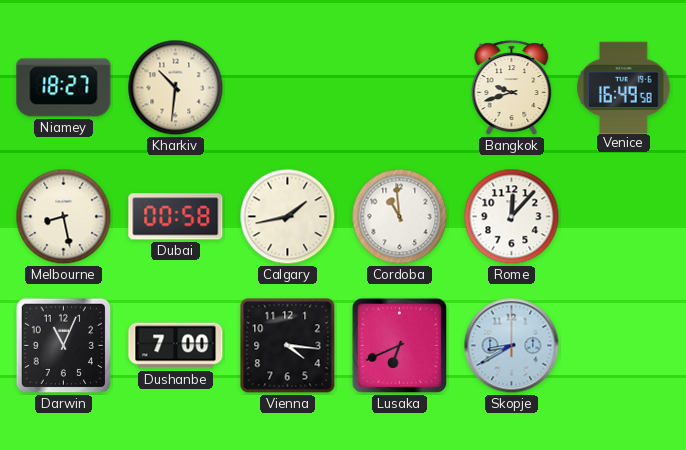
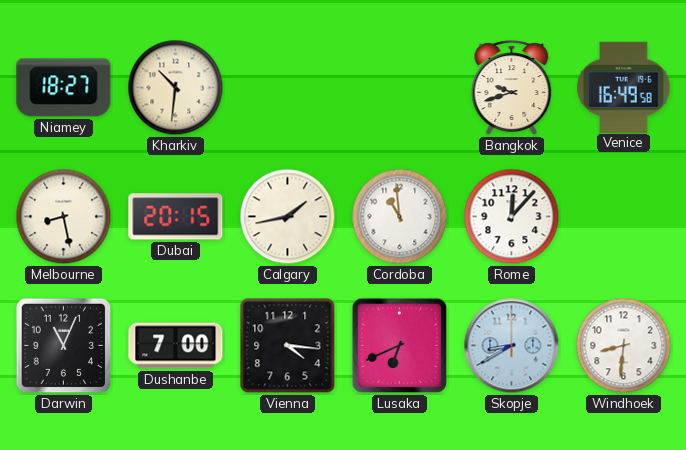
Dubai: 00:58 -> 20:15
Windhoek: none -> 8:31
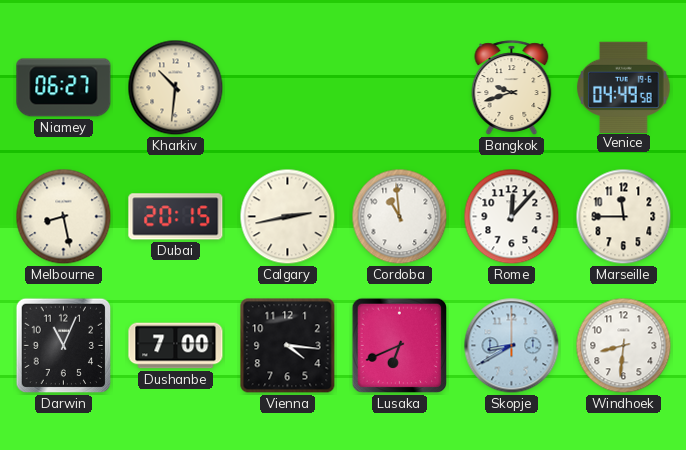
Niamey: 18:27 -> 06:27
Venice: 16:49 -> 04:49
Calgary: 1:43 -> 2:43
Marseille: none -> 11:45
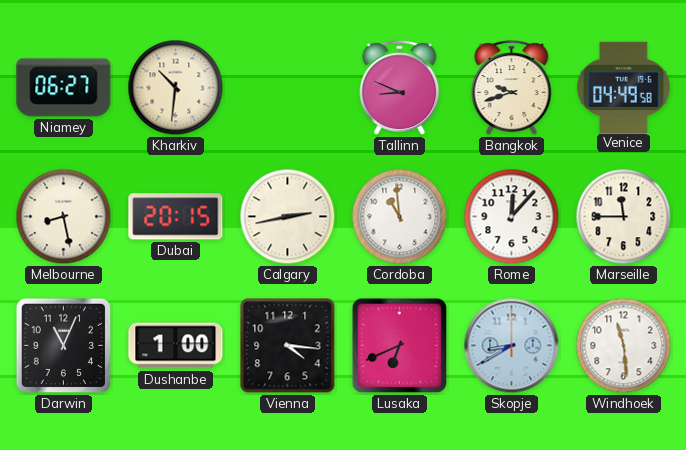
Tallinn: none -> 8:49
Dushanbe: 7:00 -> 1:00
Windhoek: 8:31 -> 11:29
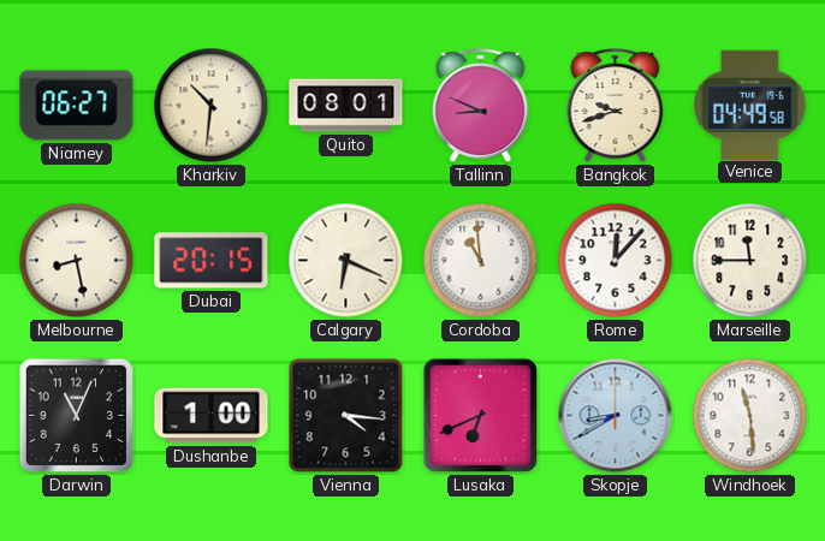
Quito: none -> 08:01
Calgary: 2:43 -> 6:19
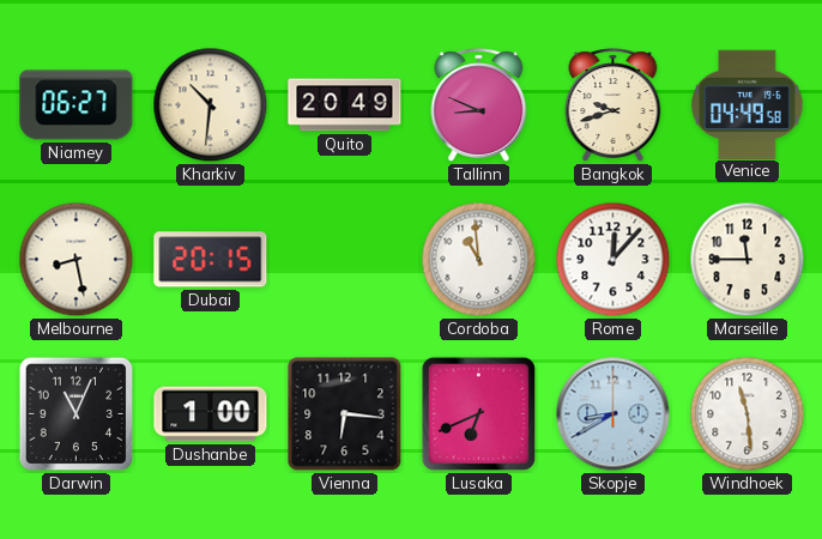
Quito: 08:01 -> 20:49
Calgary: 6:19 -> none
Vienna: 4:16 -> 6:16
